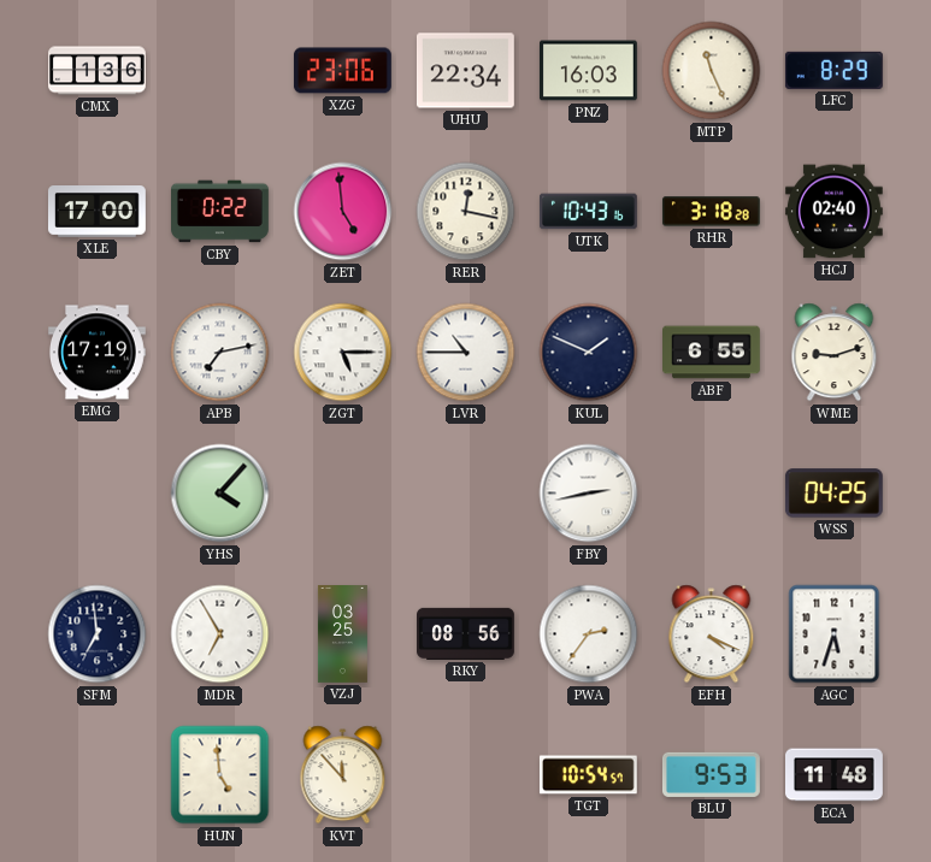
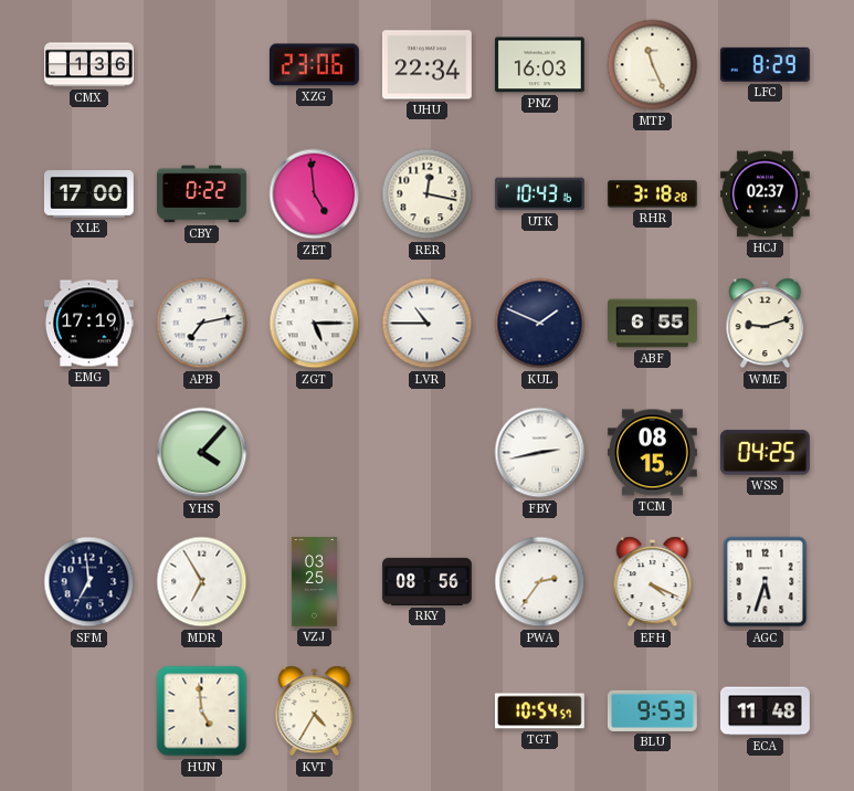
HCJ: 02:40 -> 02:37
TCM: none -> 08:15
KVT: 11:53 -> 4:35
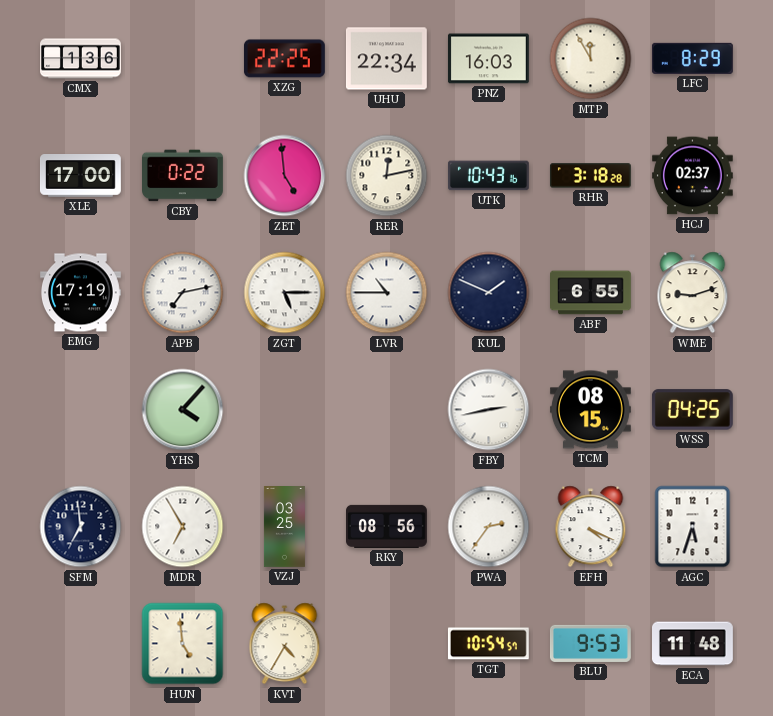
XZG: 23:06 -> 22:25
MTP: 11:26 -> 11:55
RER: 12:17 -> 12:13
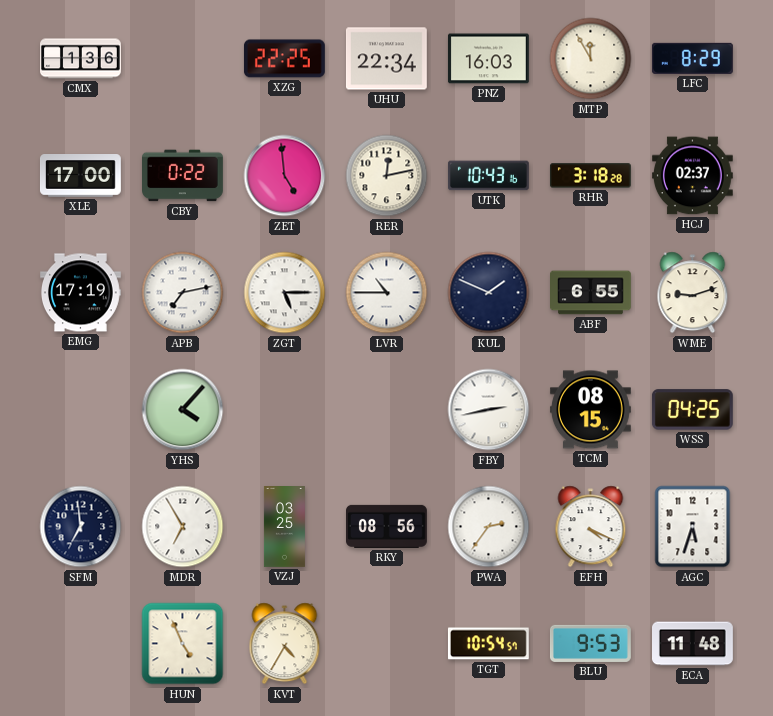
HUN: 4:59 -> 4:56
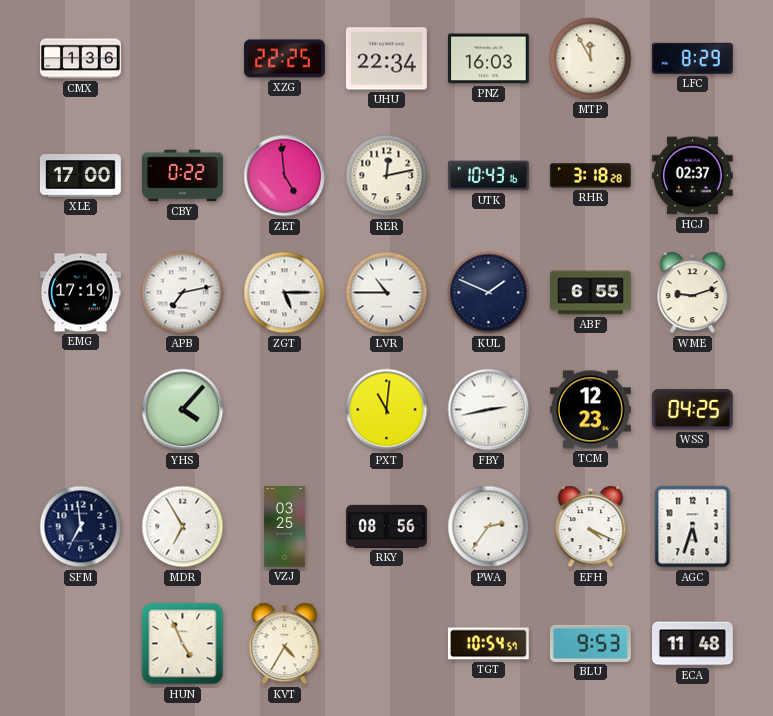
PXT: none -> 11:01
TCM: 08:15 -> 12:23
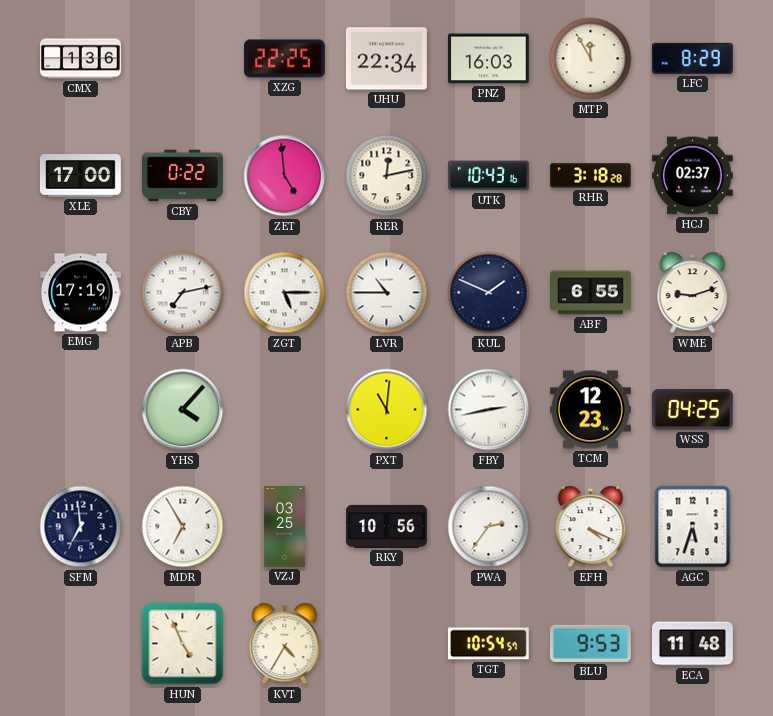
RKY: 08:56 -> 10:56
